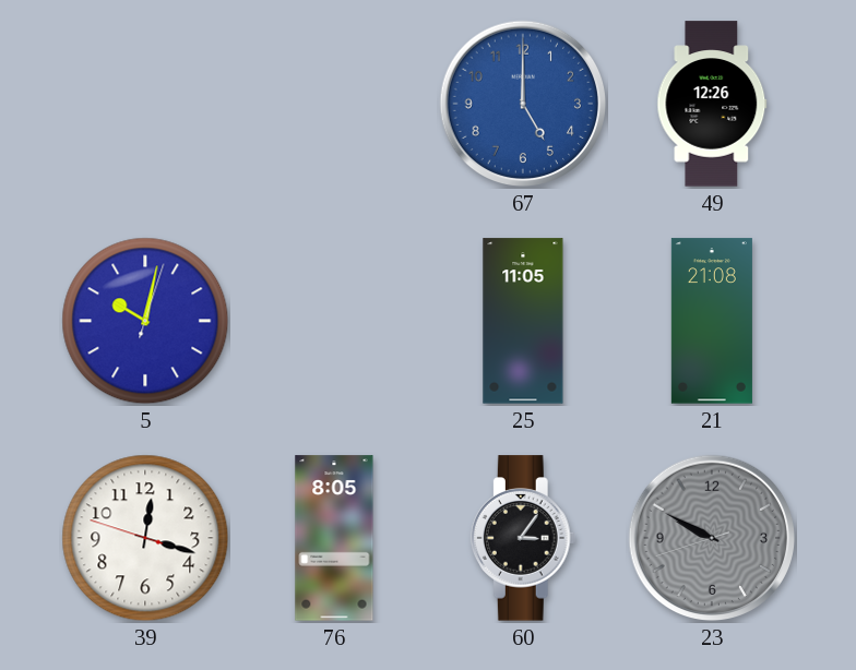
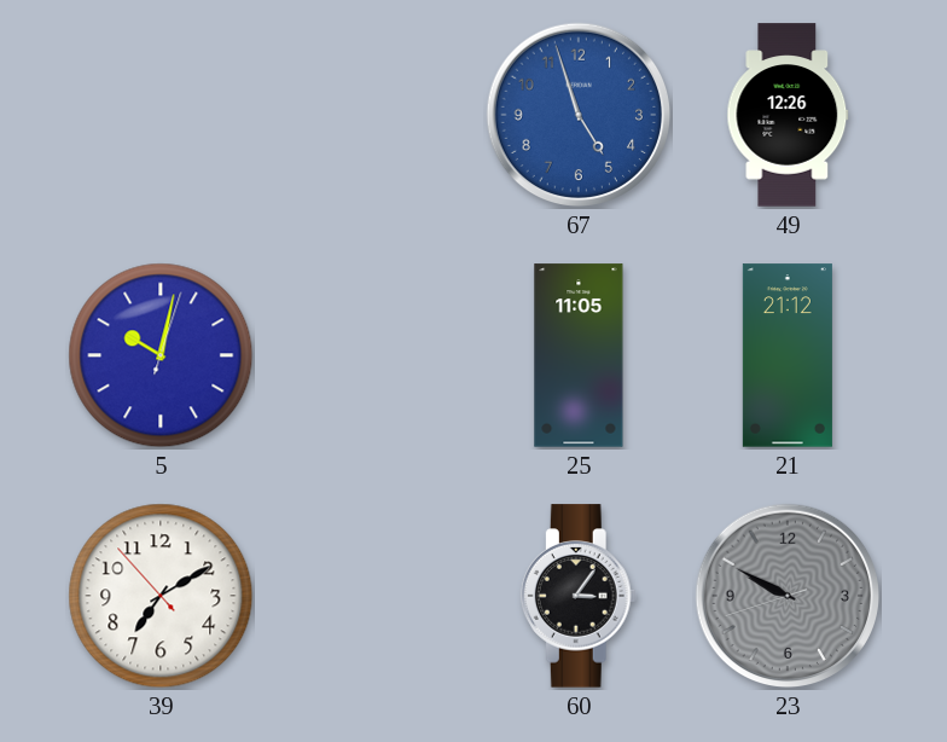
67: 5:00 -> 4:57
21: 21:08 -> 21:12
39: 12:17 -> 7:09
76: 8:05 -> none
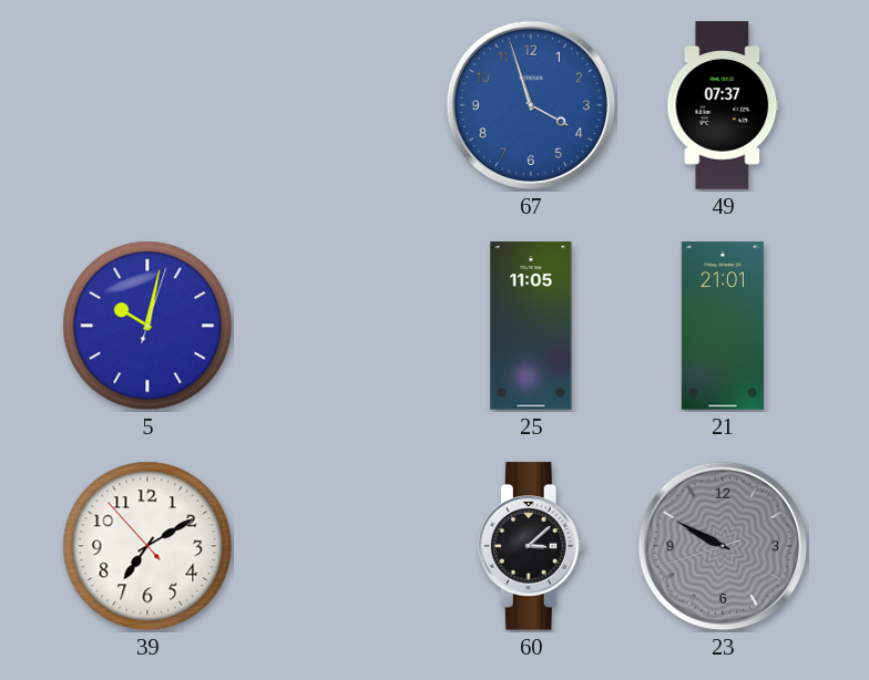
67: 4:57 -> 3:57
49: 12:26 -> 07:37
21: 21:12 -> 21:01
60: 3:06 -> 3:08
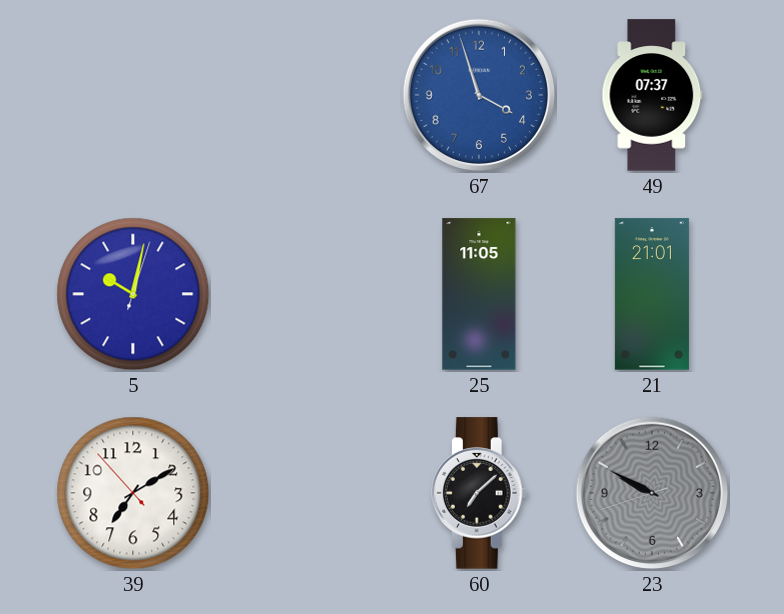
60: 3:08 -> 7:08
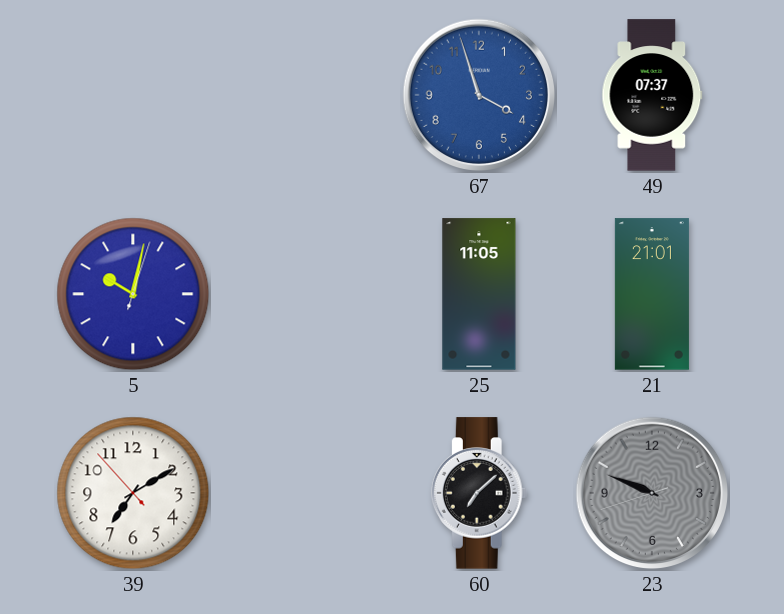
23: 9:49 -> 9:48
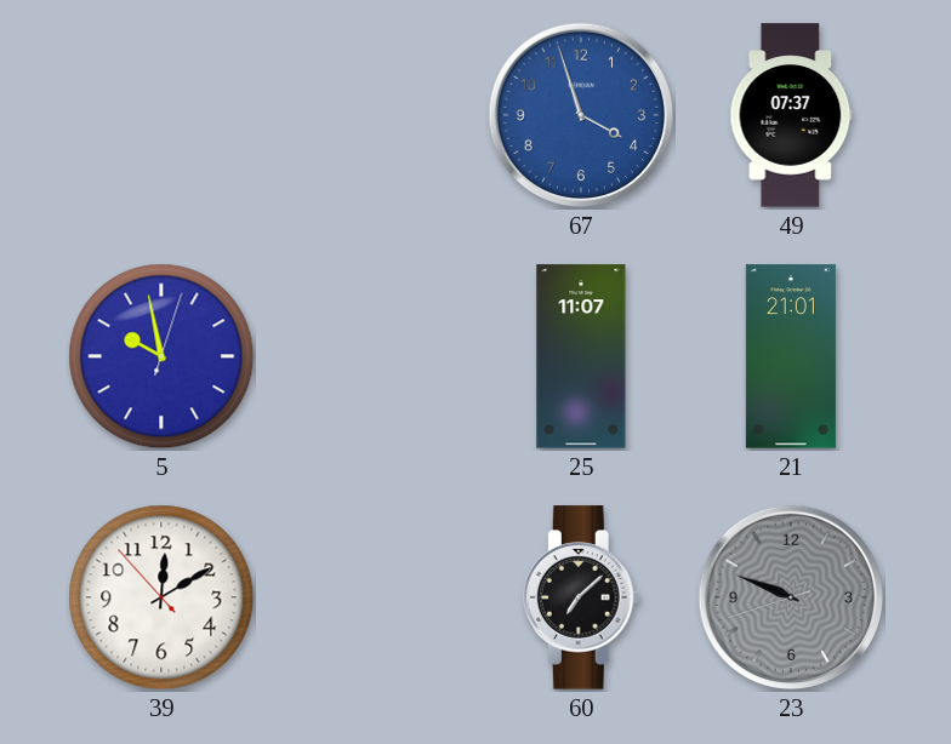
5: 10:02 -> 9:58
25: 11:05 -> 11:07
39: 7:09 -> 12:09
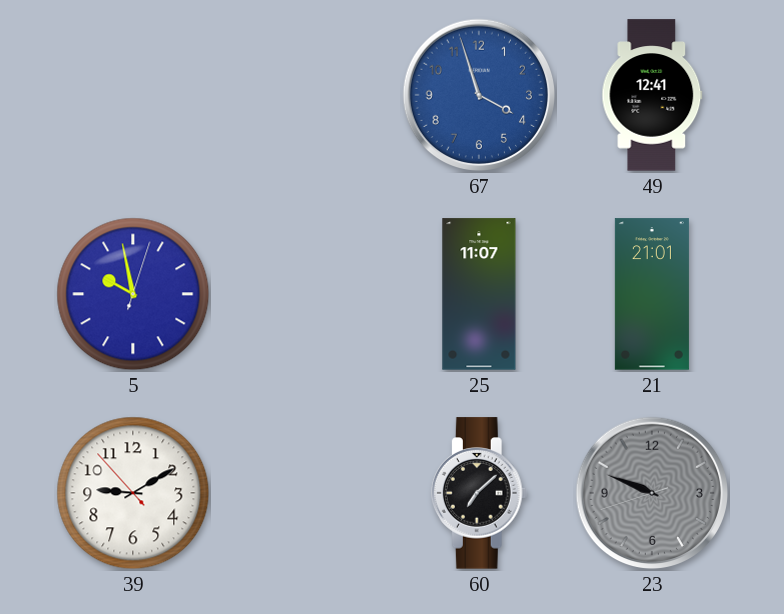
49: 07:37 -> 12:41
39: 12:09 -> 9:09
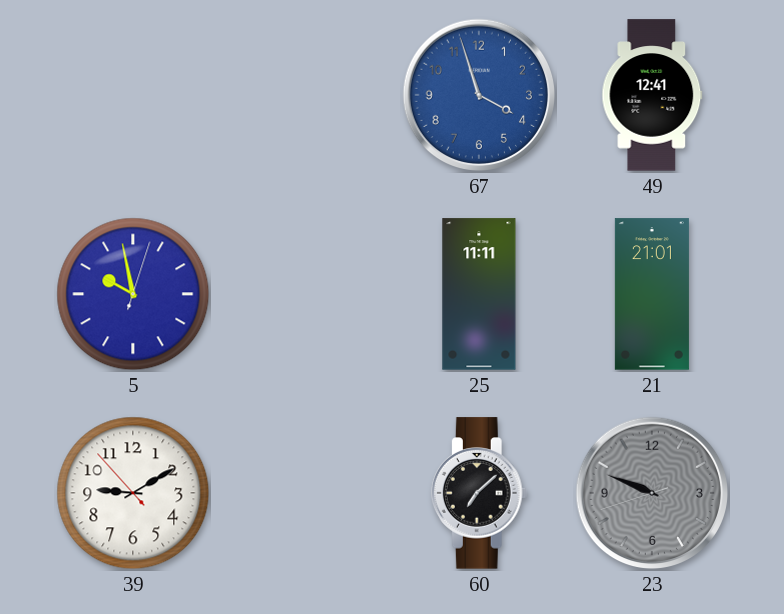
25: 11:07 -> 11:11
